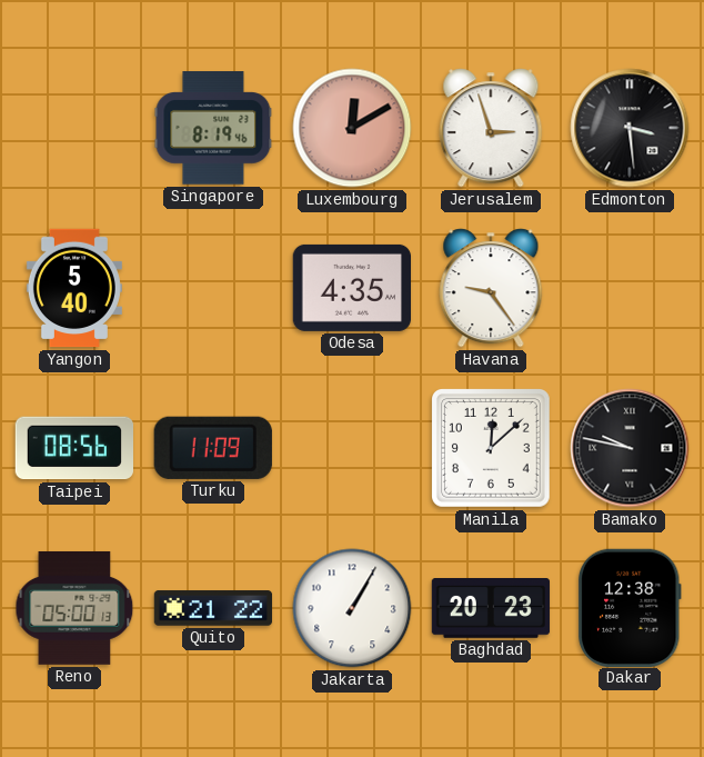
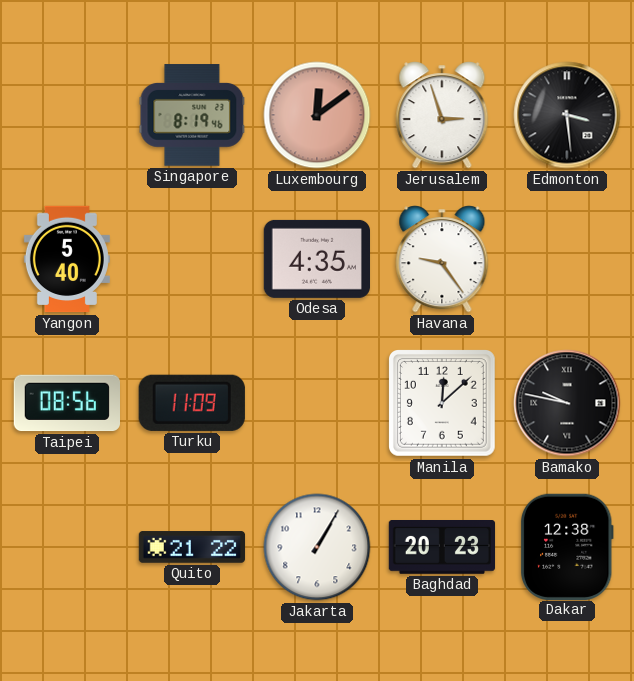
Luxembourg: 12:10 -> 12:09
Reno: 05:00 -> none
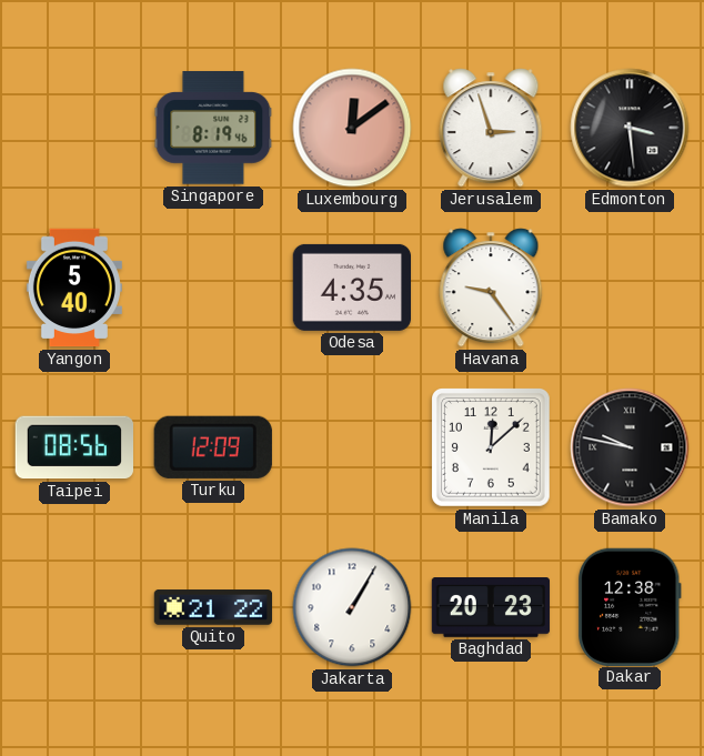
Turku: 11:09 -> 12:09
